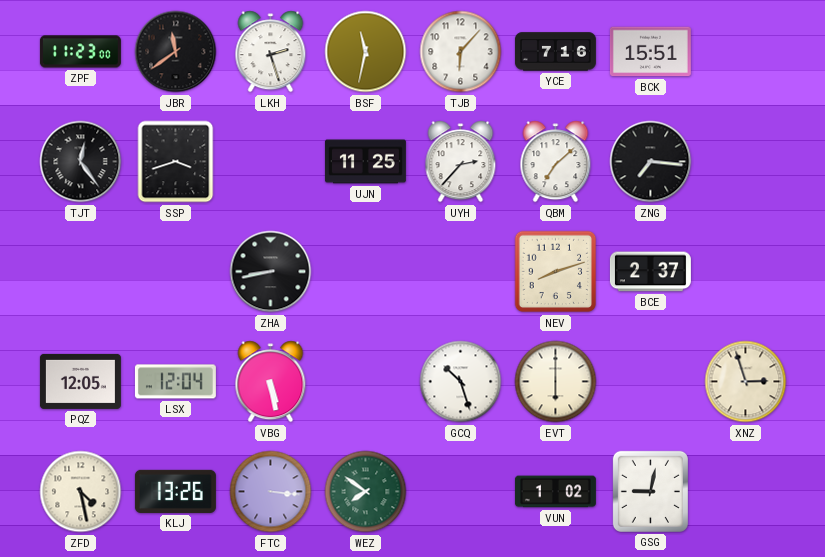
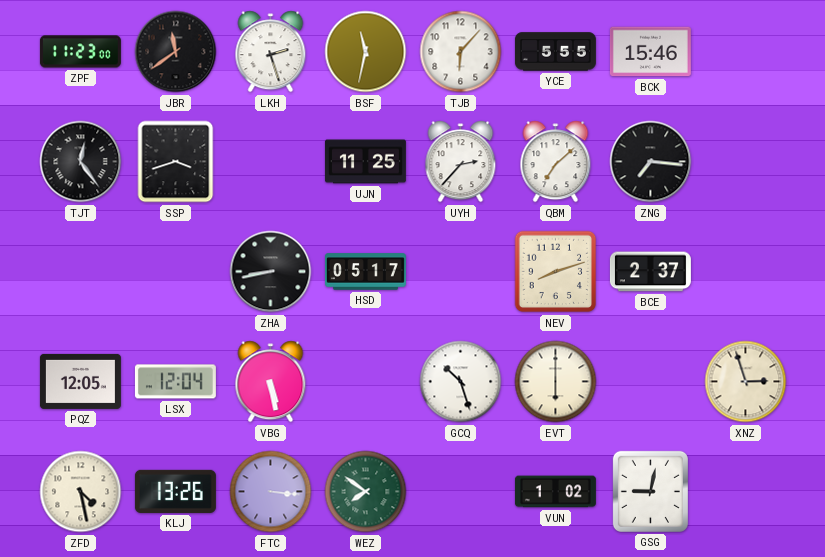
YCE: 7:16 -> 5:55
BCK: 15:51 -> 15:46
HSD: none -> 05:17
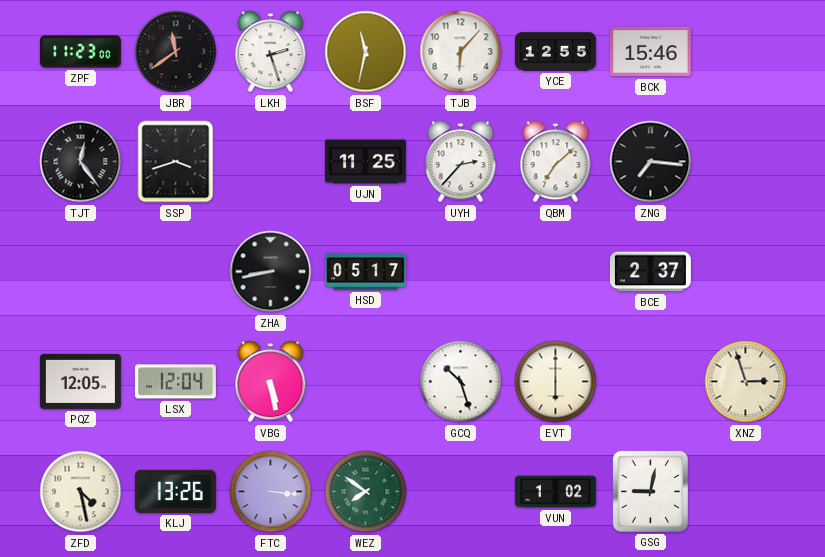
YCE: 5:55 -> 12:55
NEV: 8:12 -> none
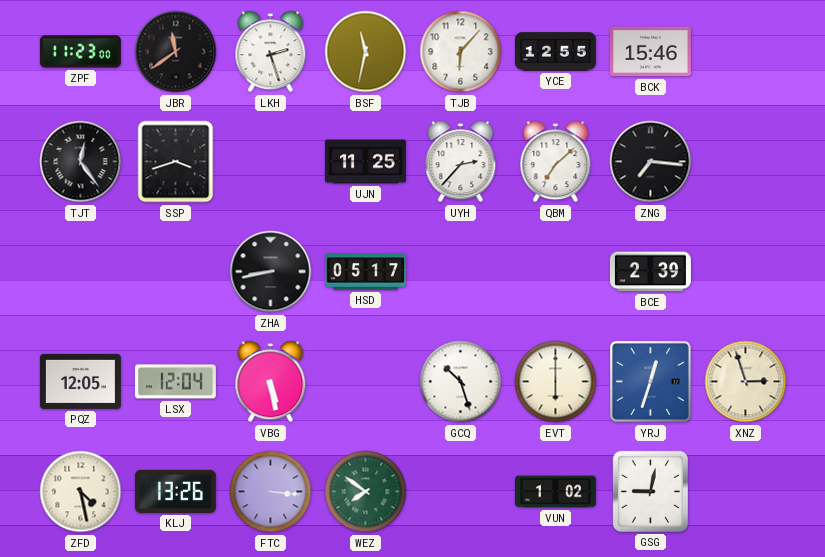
BCE: 2:37 -> 2:39
YRJ: none -> 12:33
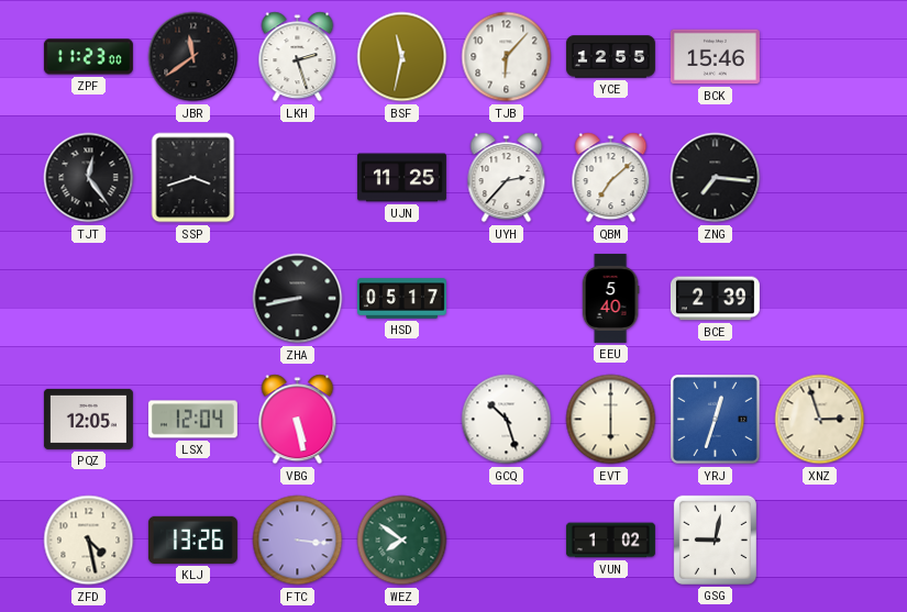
EEU: none -> 5:40
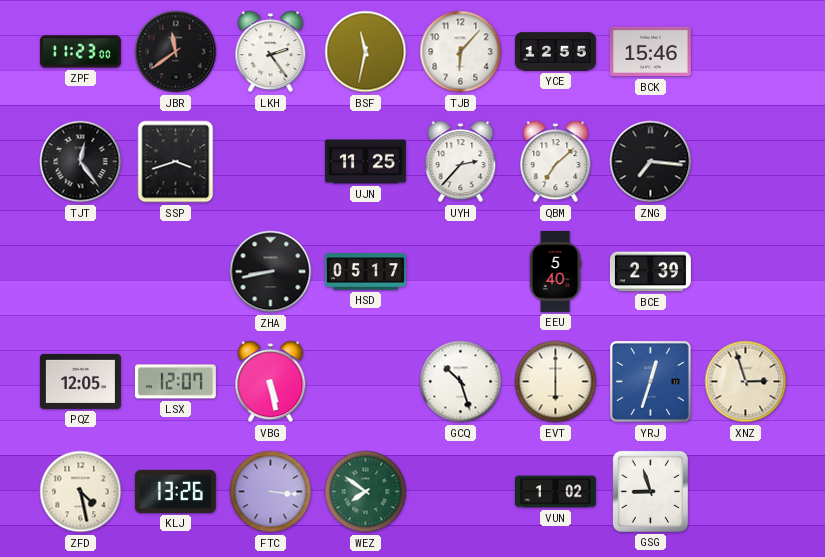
LKH: 2:27 -> 2:24
LSX: 12:04 -> 12:07
GSG: 9:02 -> 8:57
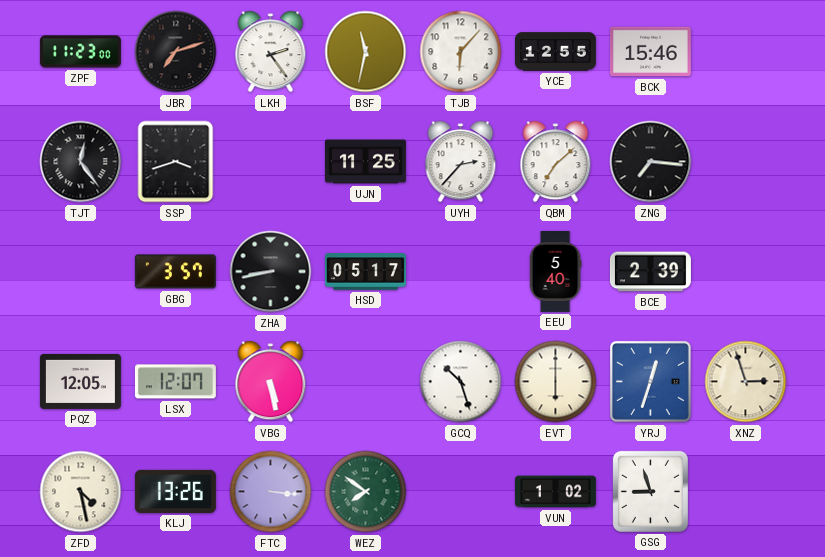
JBR: 11:39 -> 7:12
GBG: none -> 3:57
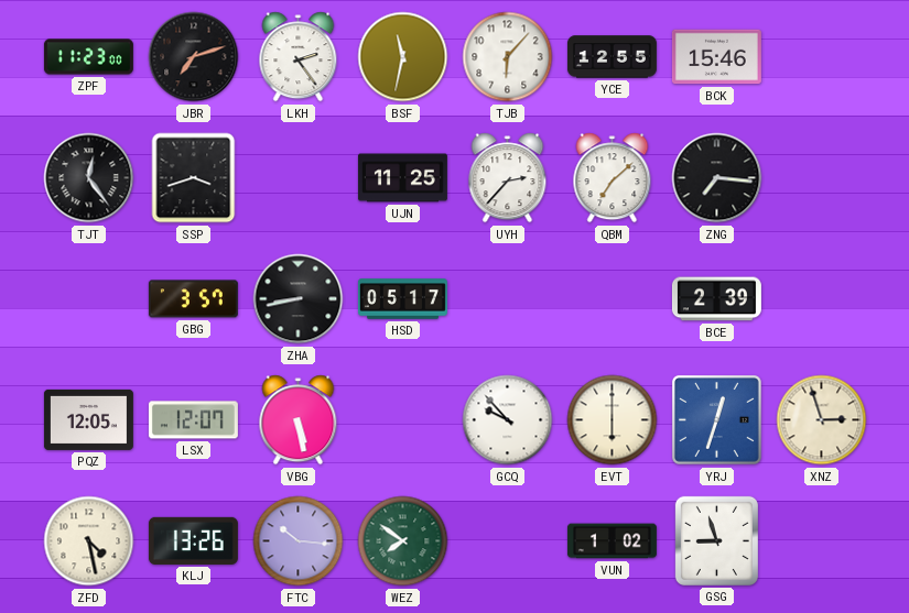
EEU: 5:40 -> none
GCQ: 10:27 -> 9:53
FTC: 3:16 -> 10:16
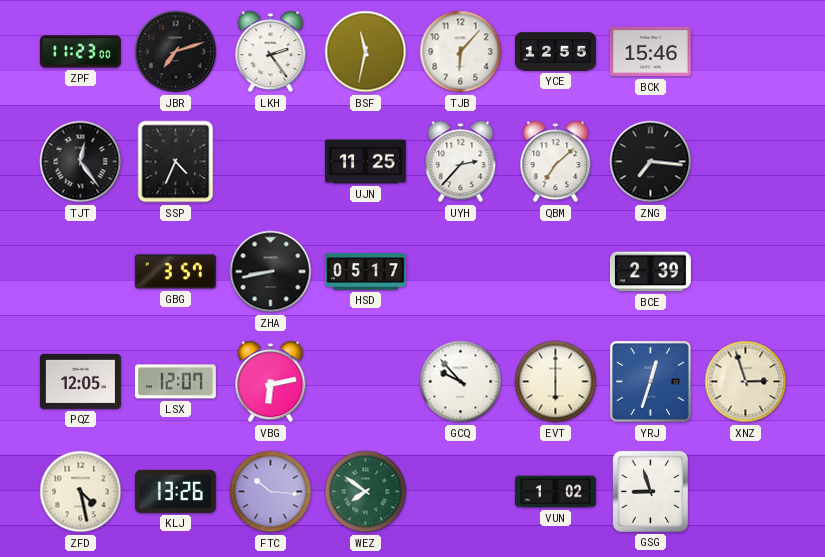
SSP: 3:42 -> 4:34
VBG: 5:28 -> 6:13
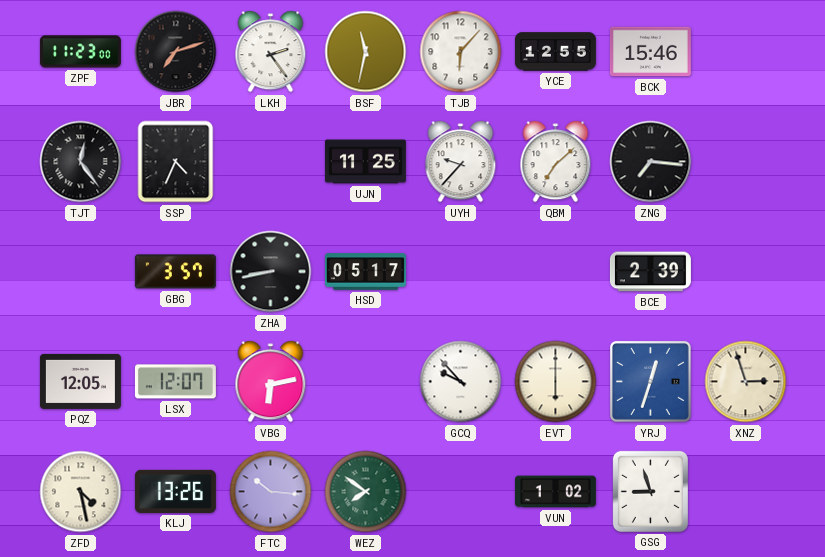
UYH: 2:37 -> 9:37
